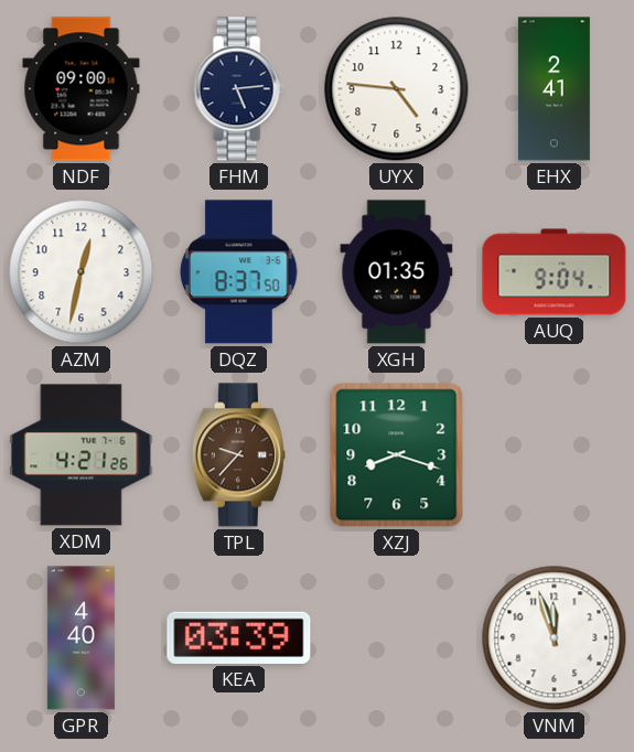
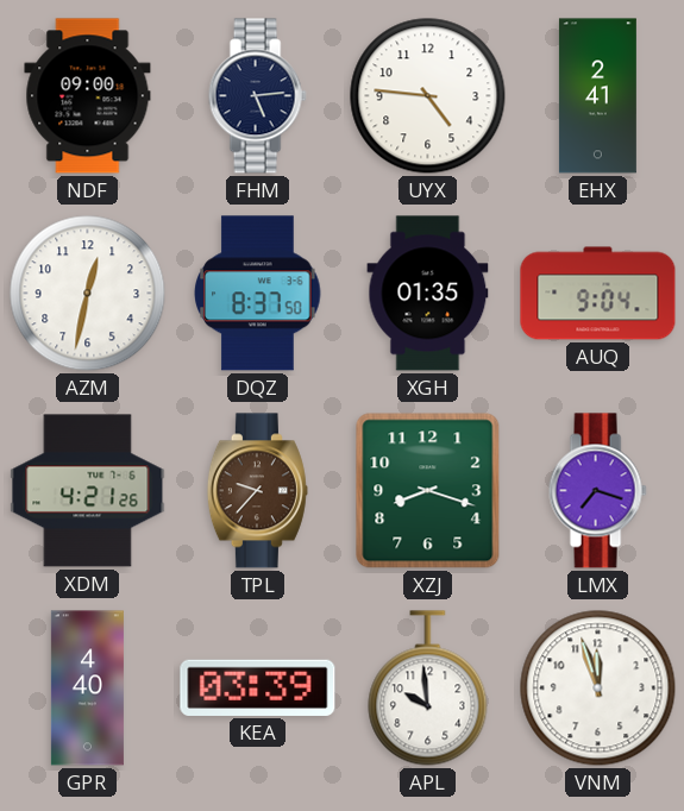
LMX: none -> 7:18
APL: none -> 9:59
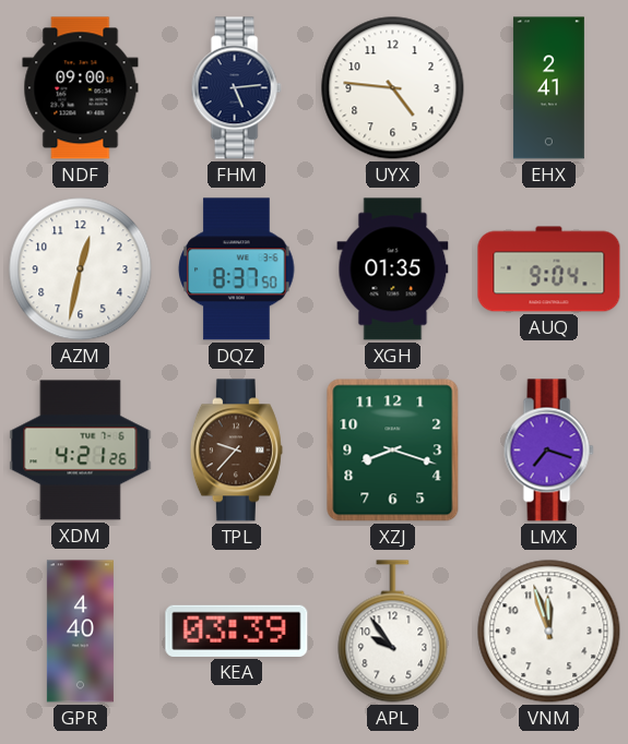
APL: 9:59 -> 9:54
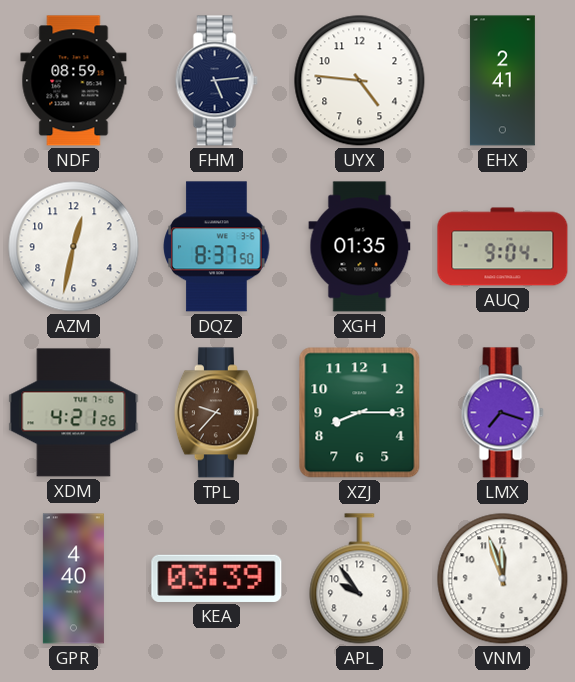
NDF: 09:00 -> 08:59
XZJ: 8:18 -> 8:15
